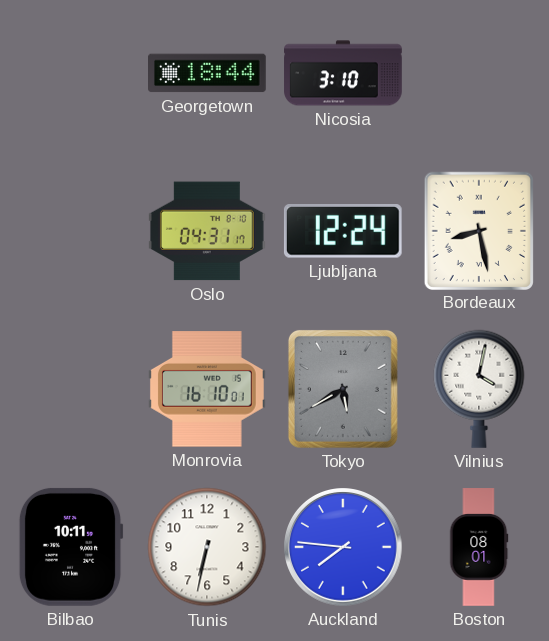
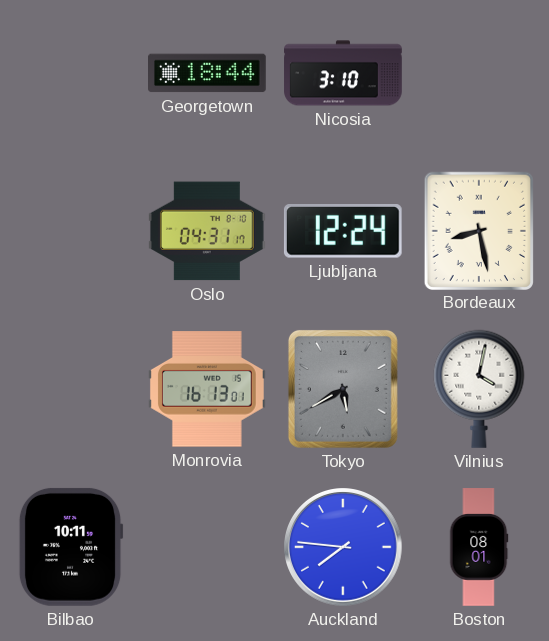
Monrovia: 16:10 -> 16:13
Tunis: 6:32 -> none
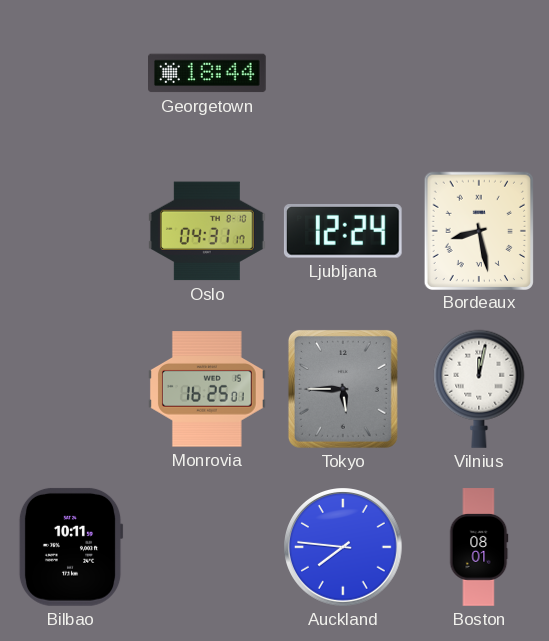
Nicosia: 3:10 -> none
Monrovia: 16:13 -> 16:25
Tokyo: 5:40 -> 5:45
Vilnius: 4:02 -> 12:02
